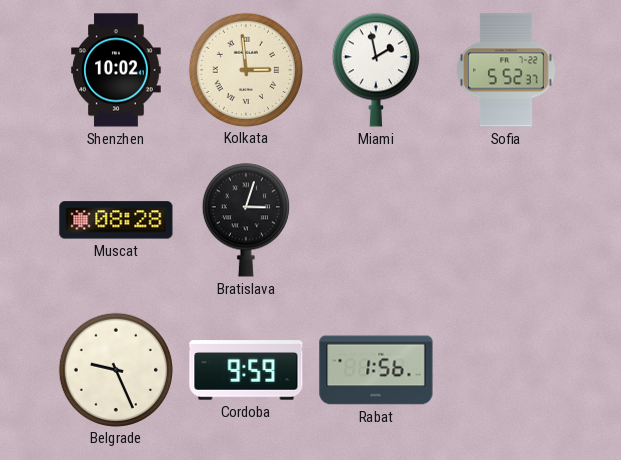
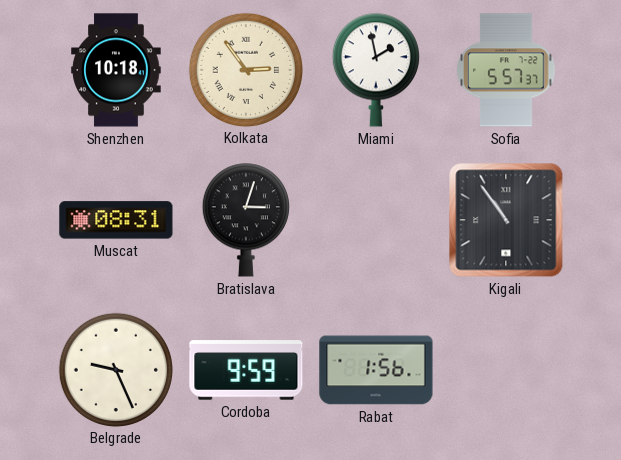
Shenzhen: 10:02 -> 10:18
Kolkata: 2:59 -> 2:54
Sofia: 5:52 -> 5:57
Muscat: 08:28 -> 08:31
Kigali: none -> 10:54
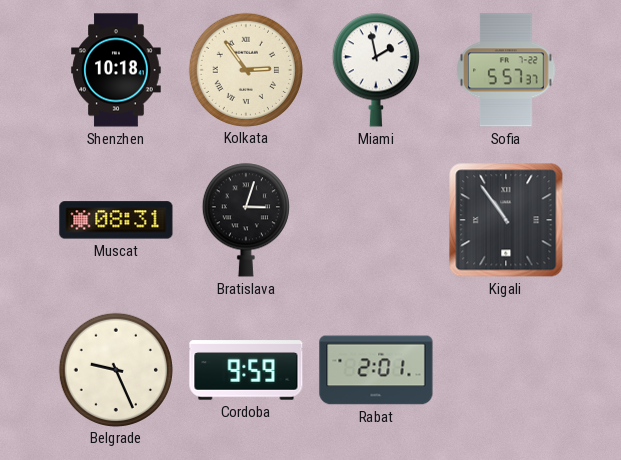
Rabat: 1:56 -> 2:01
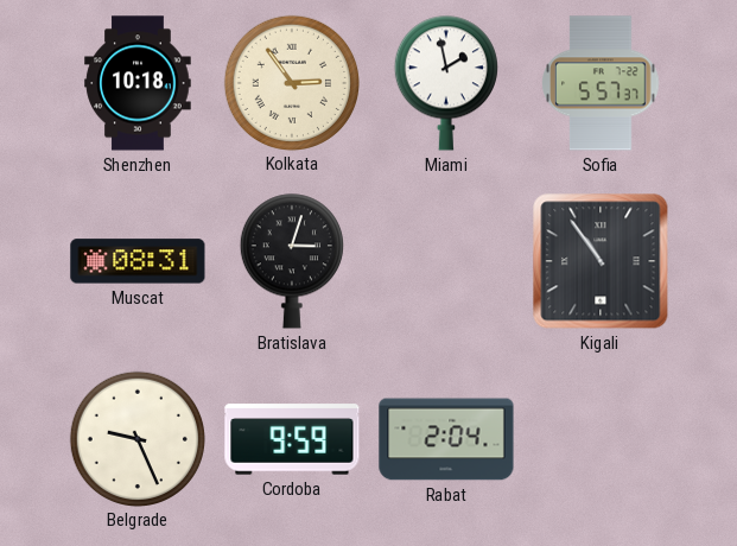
Rabat: 2:01 -> 2:04
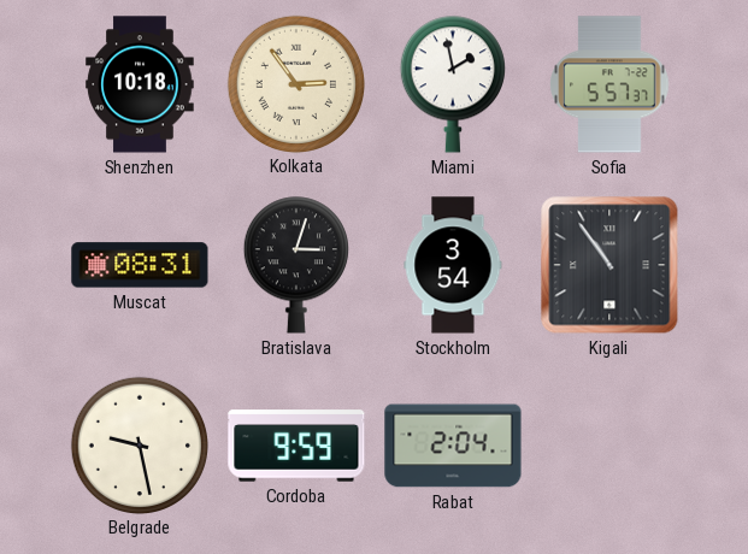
Stockholm: none -> 3:54
Belgrade: 9:26 -> 9:28
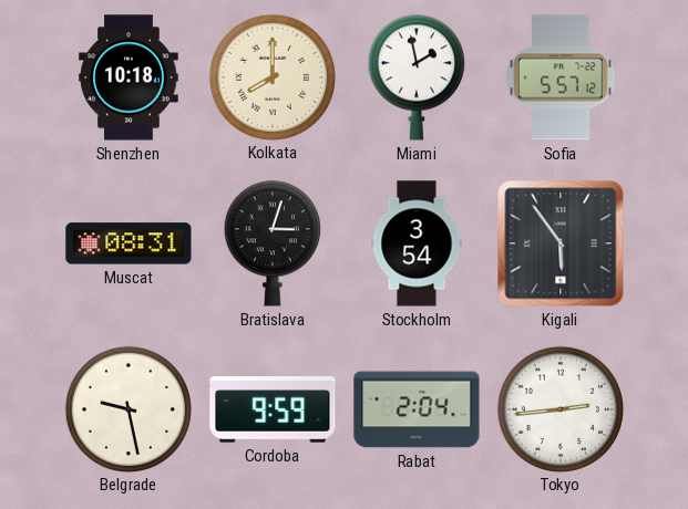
Kolkata: 2:54 -> 8:00
Sofia: 5:57:37 -> 5:57:12
Kigali: 10:54 -> 5:54
Tokyo: none -> 2:44
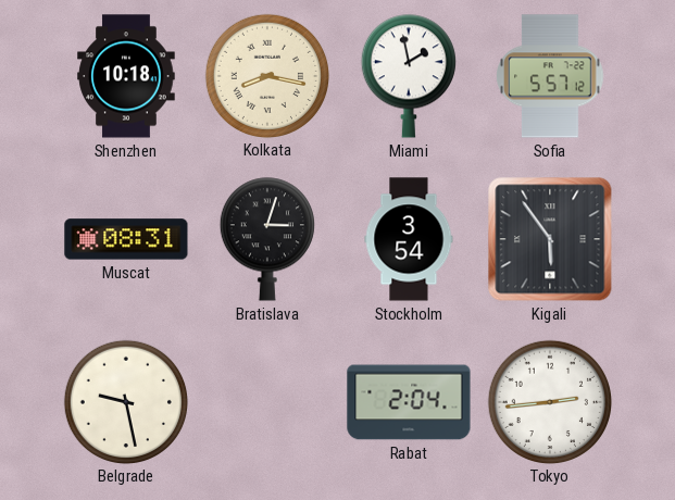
Kolkata: 8:00 -> 8:17
Cordoba: 9:59 -> none
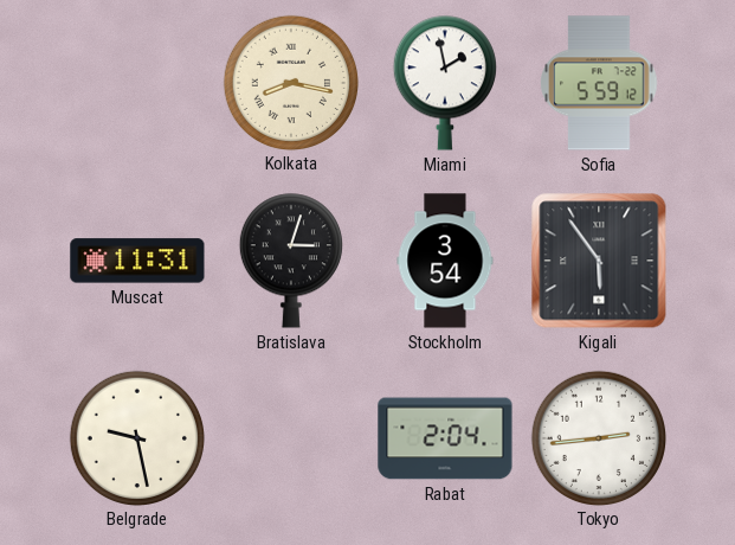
Shenzhen: 10:18 -> none
Sofia: 5:57 -> 5:59
Muscat: 08:31 -> 11:31
